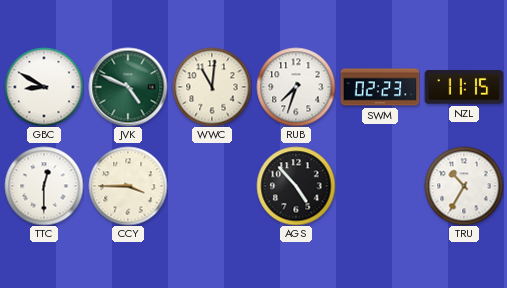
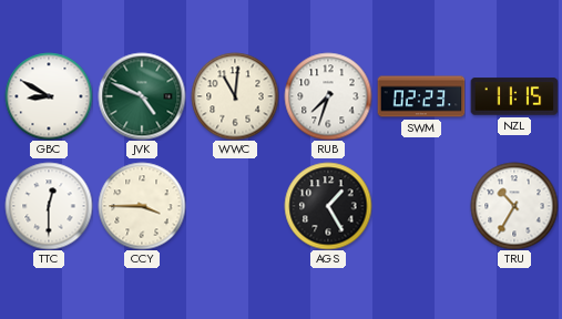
AGS: 4:53 -> 1:25
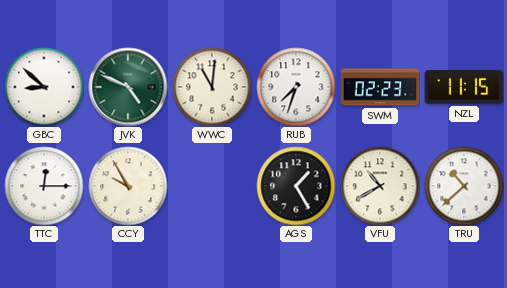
GBC: 8:50 -> 8:52
TTC: 12:30 -> 12:15
CCY: 3:45 -> 9:55
VFU: none -> 10:40
TRU: 10:35 -> 10:38
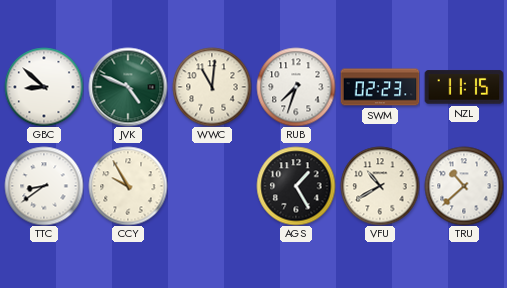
TTC: 12:15 -> 8:39
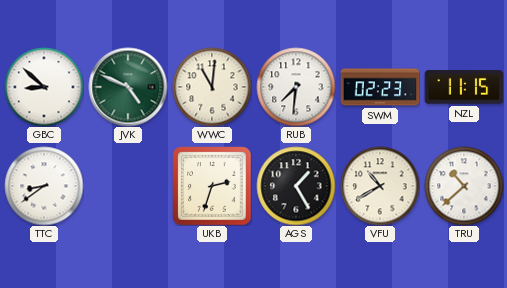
RUB: 7:33 -> 7:31
CCY: 9:55 -> none
UKB: none -> 2:33
